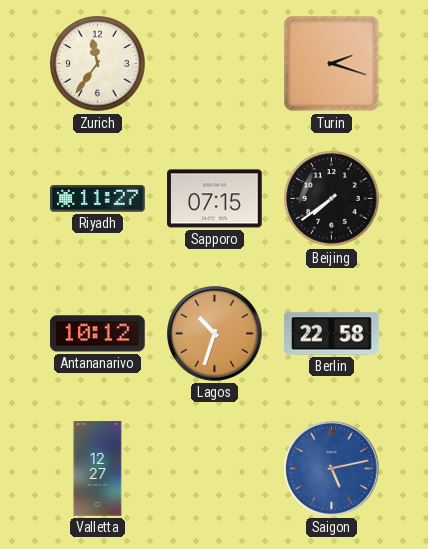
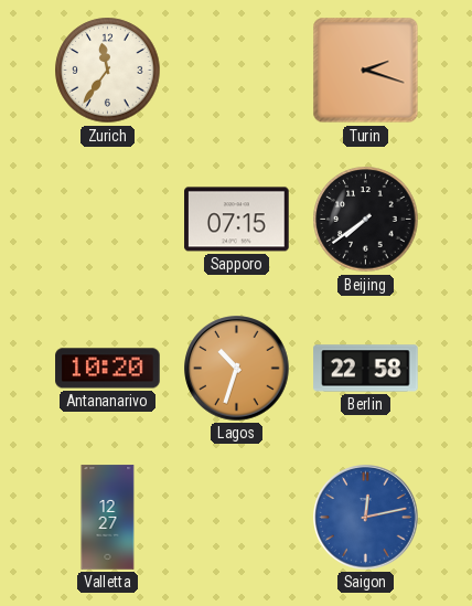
Riyadh: 11:27 -> none
Antananarivo: 10:12 -> 10:20
Saigon: 5:13 -> 12:13
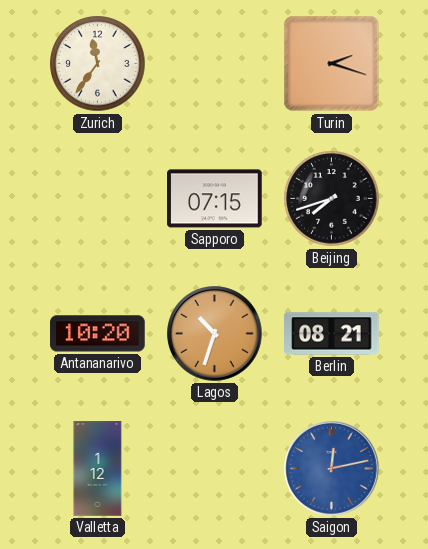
Beijing: 7:39 -> 7:42
Berlin: 22:58 -> 08:21
Valletta: 12:27 -> 1:12
